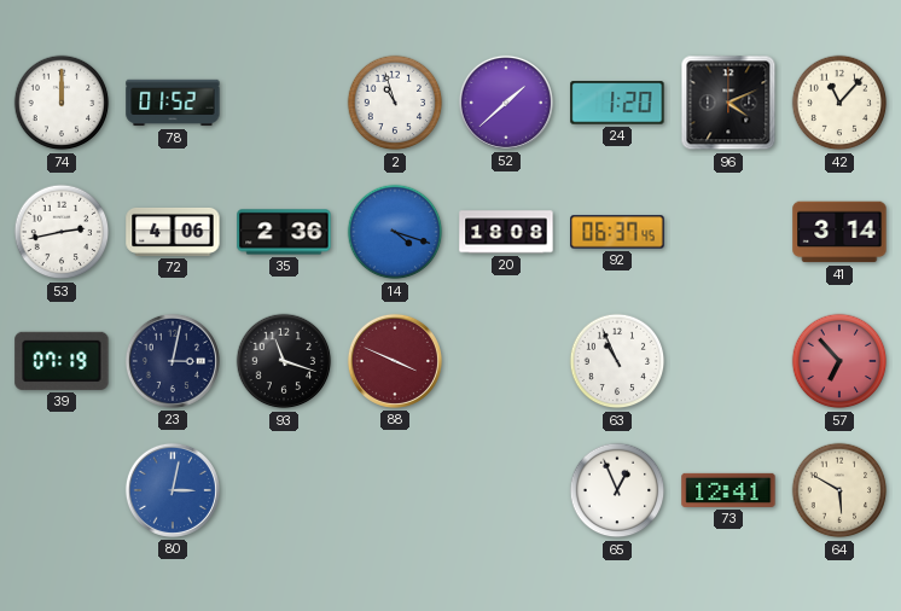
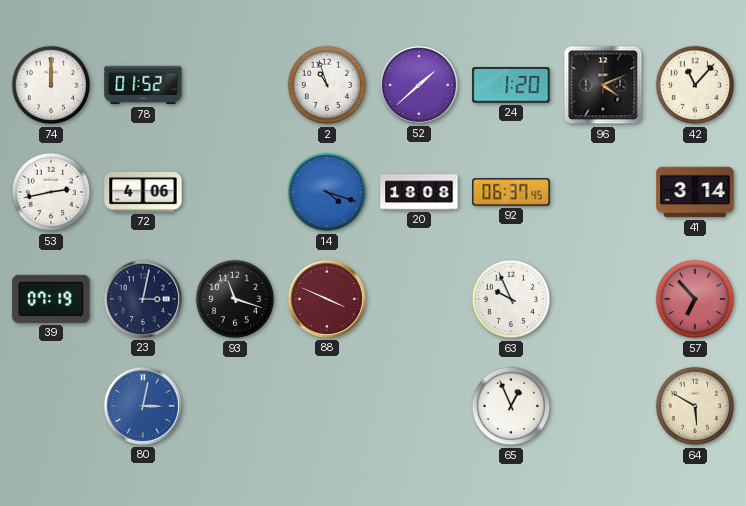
35: 2:36 -> none
63: 10:56 -> 9:56
73: 12:41 -> none
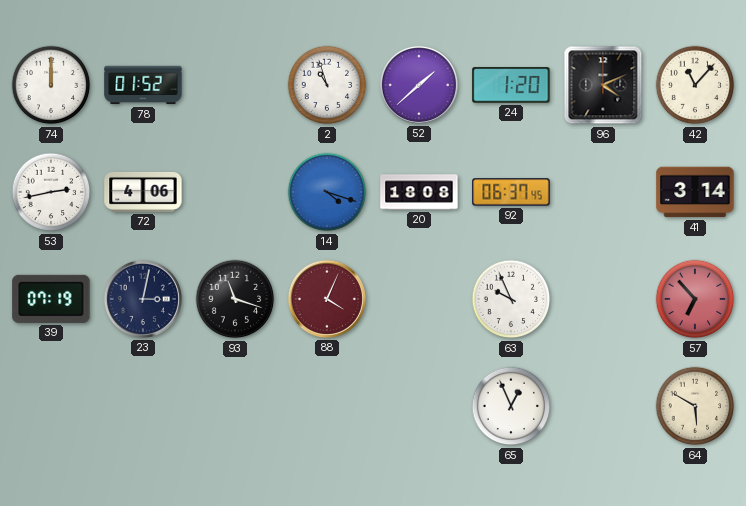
88: 3:49 -> 4:04
80: 3:02 -> none
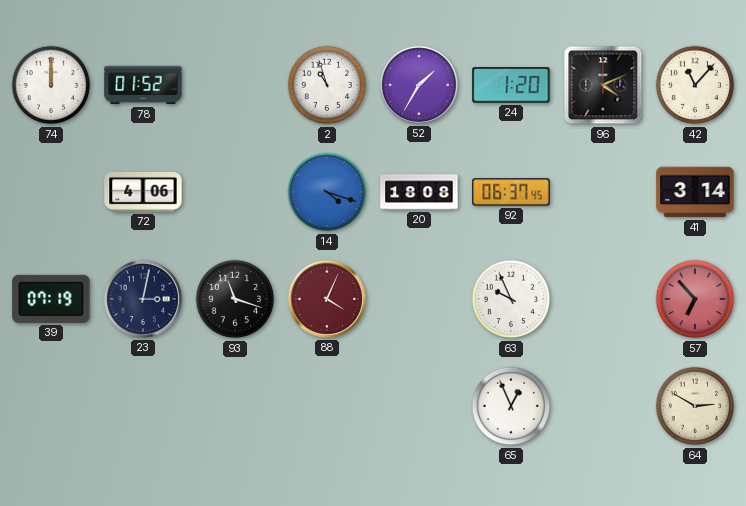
52: 1:38 -> 1:35
53: 2:43 -> none
64: 5:50 -> 2:50
